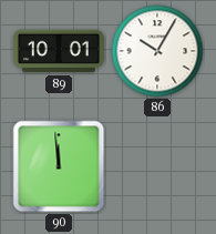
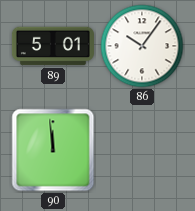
89: 10:01 -> 5:01
86: 10:05 -> 10:06
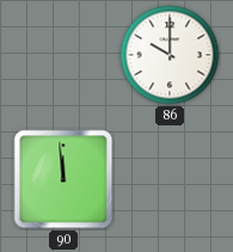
89: 5:01 -> none
86: 10:06 -> 10:00
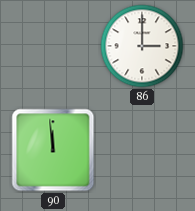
86: 10:00 -> 3:00
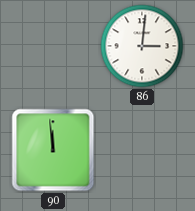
86: 3:00 -> 3:01
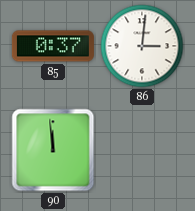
85: none -> 0:37
